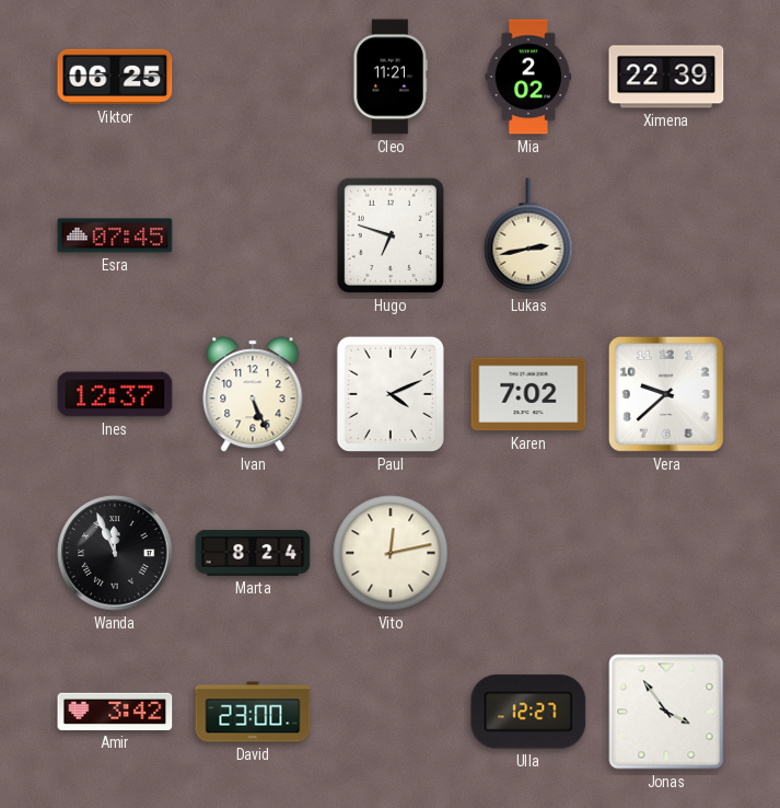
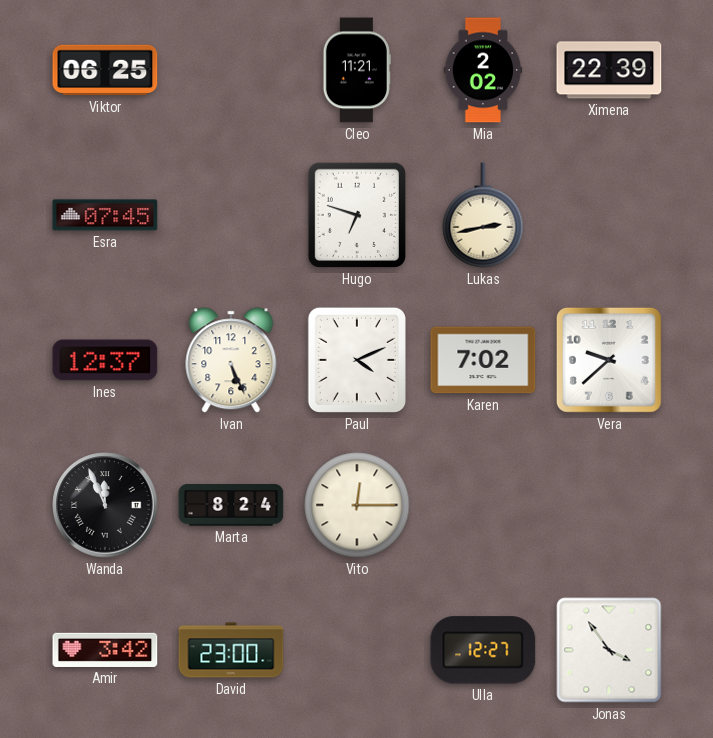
Vito: 12:13 -> 12:15
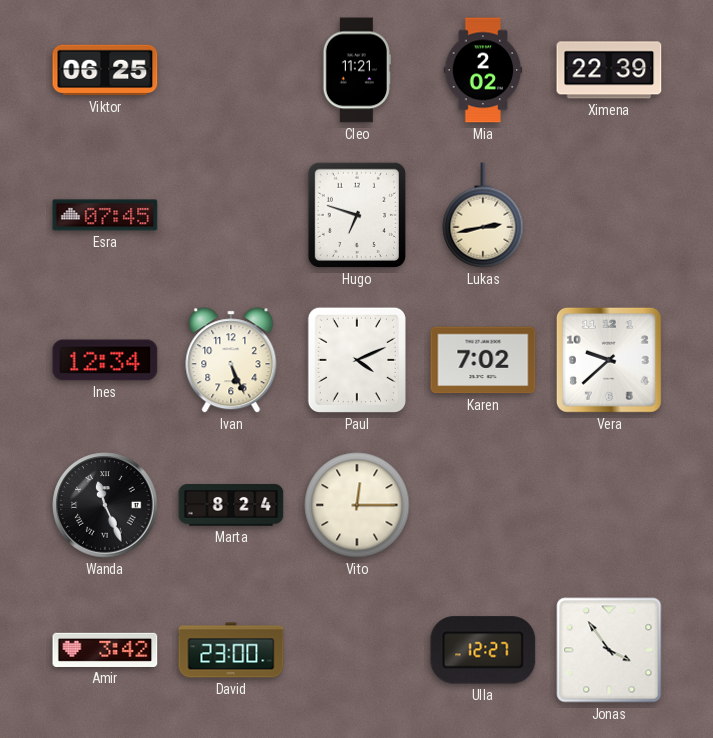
Ines: 12:37 -> 12:34
Wanda: 11:56 -> 11:26
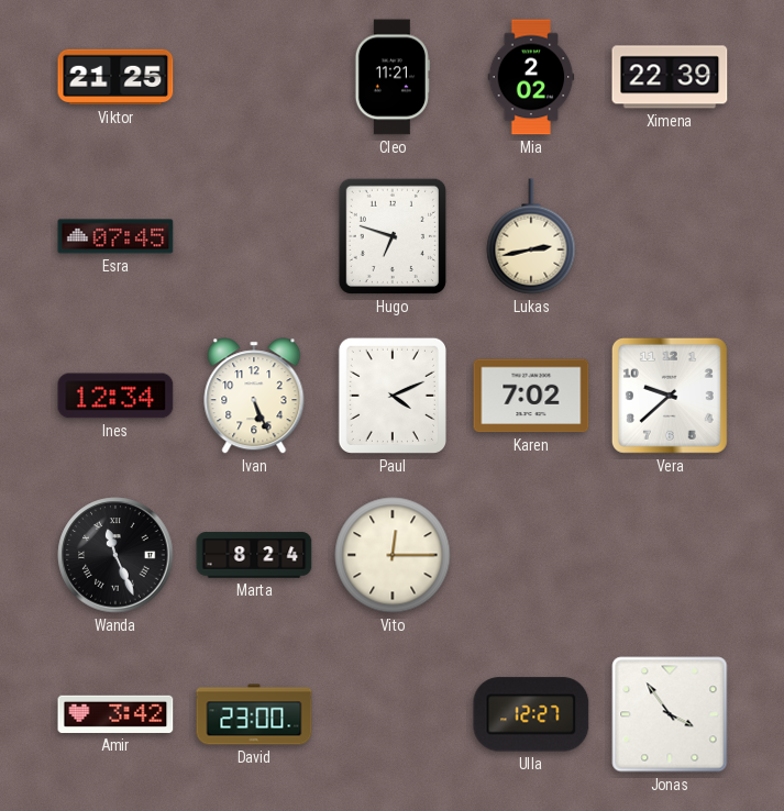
Viktor: 06:25 -> 21:25
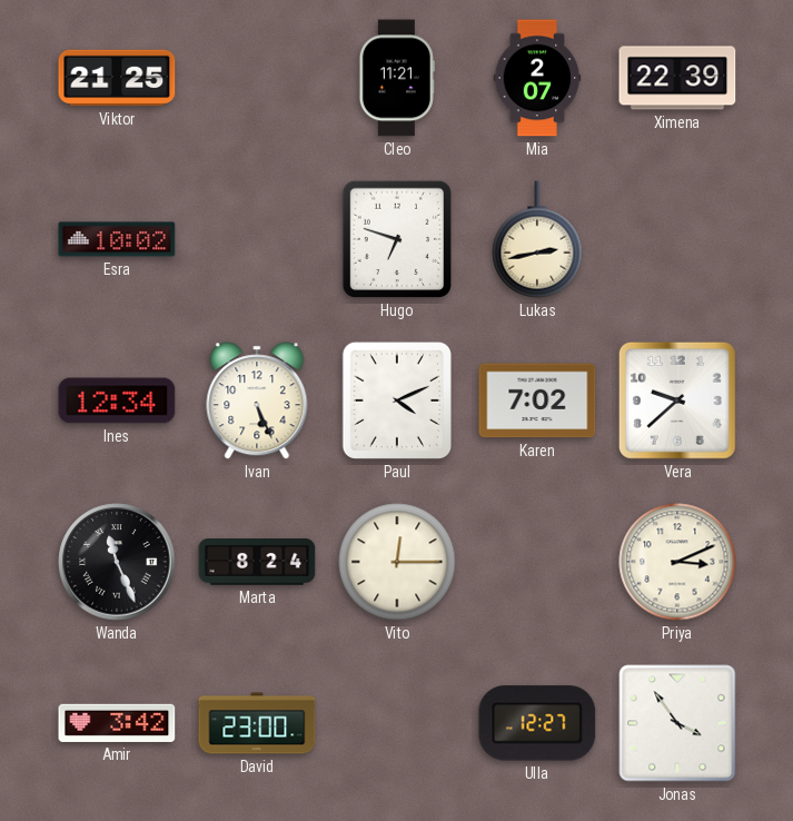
Mia: 2:02 -> 2:07
Esra: 07:45 -> 10:02
Priya: none -> 3:11
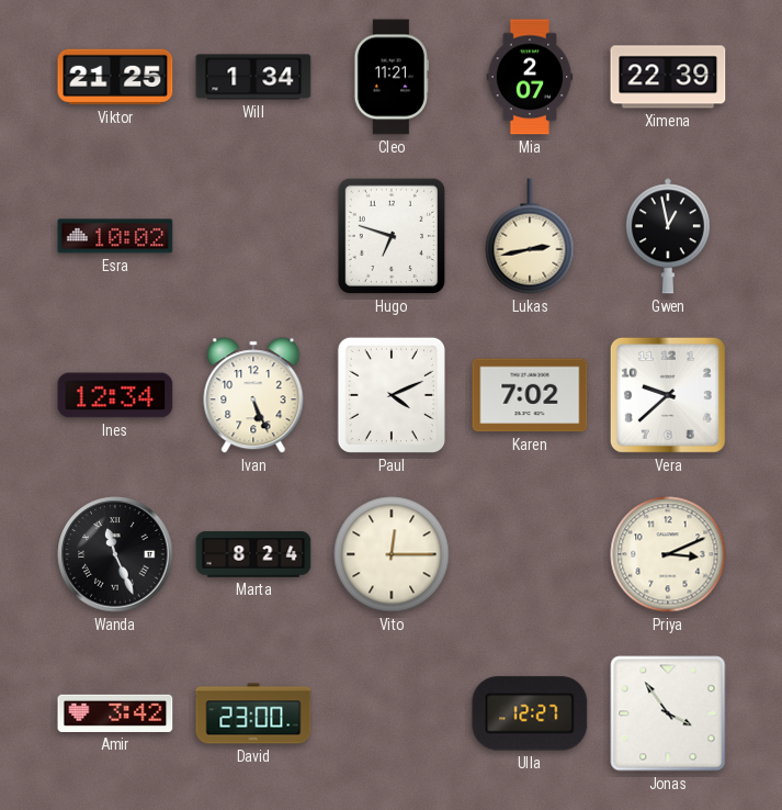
Will: none -> 1:34
Gwen: none -> 12:58
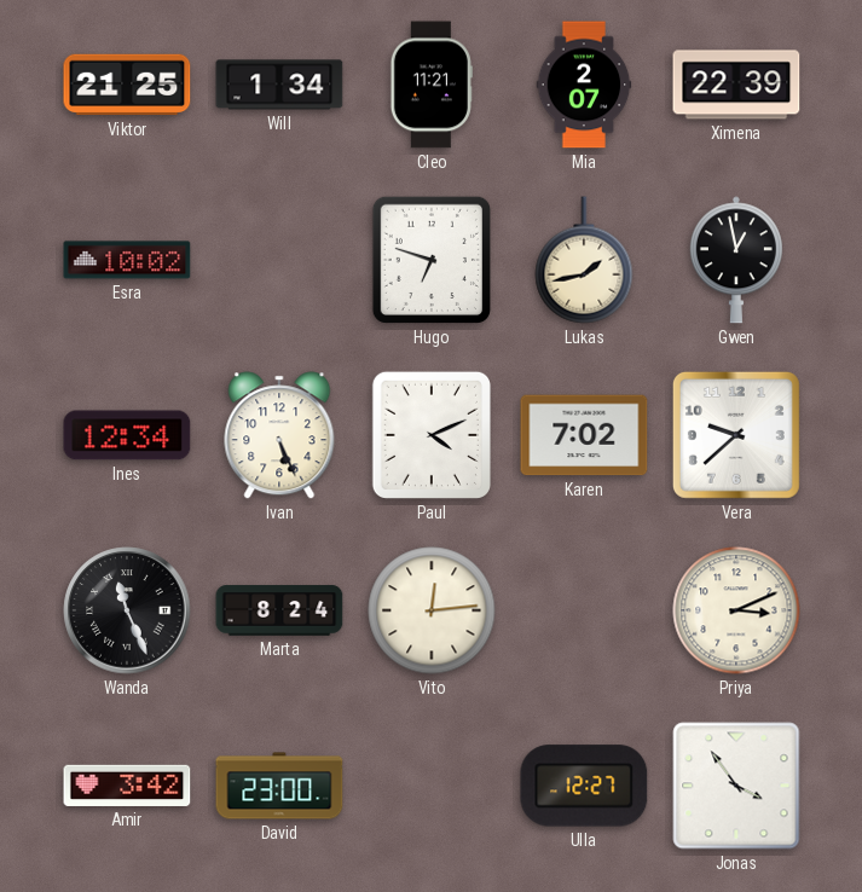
Lukas: 2:43 -> 1:43
Vito: 12:15 -> 12:14
